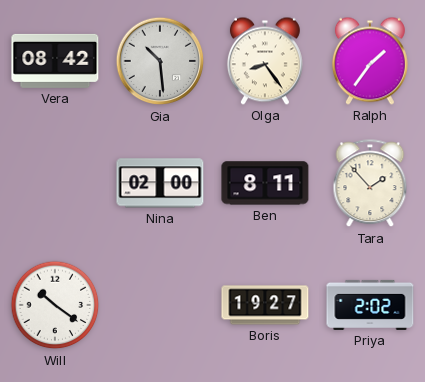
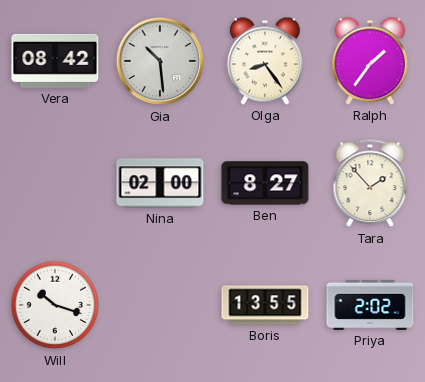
Ben: 8:11 -> 8:27
Will: 10:21 -> 10:18
Boris: 19:27 -> 13:55
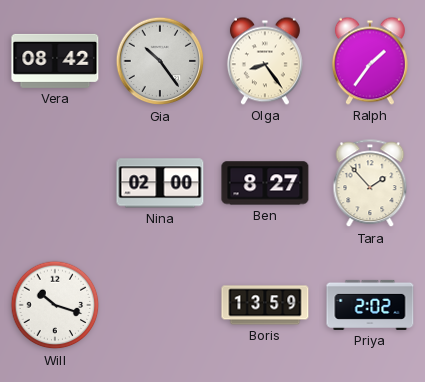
Gia: 10:29 -> 10:24
Boris: 13:55 -> 13:59
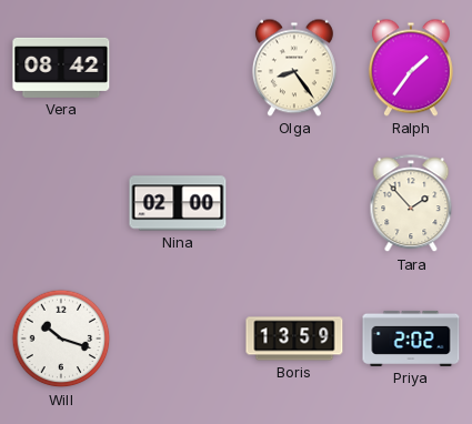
Gia: 10:24 -> none
Ben: 8:27 -> none
